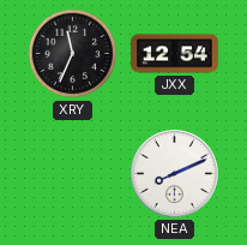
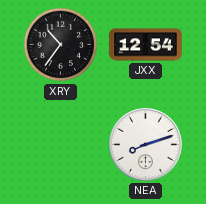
XRY: 11:34 -> 10:36
NEA: 8:11 -> 8:12
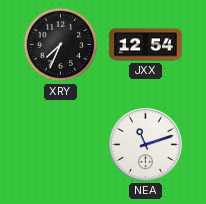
XRY: 10:36 -> 7:34
NEA: 8:12 -> 11:12
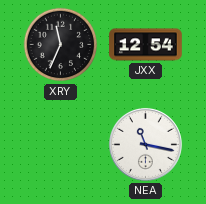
XRY: 7:34 -> 11:34
NEA: 11:12 -> 11:17
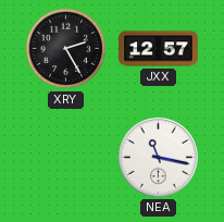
XRY: 11:34 -> 2:25
JXX: 12:54 -> 12:57
